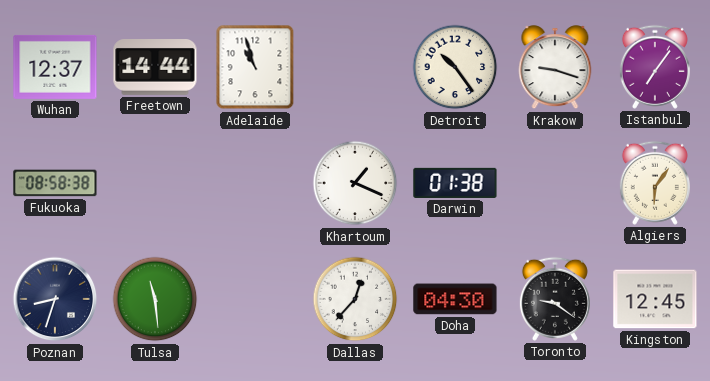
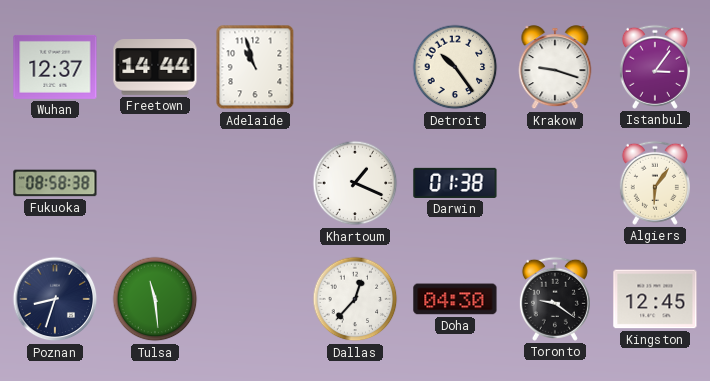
Istanbul: 7:06 -> 3:06
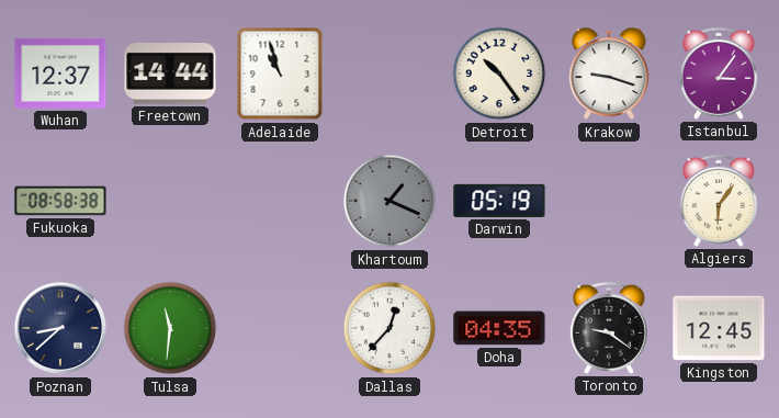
Khartoum dial: white -> grey
Darwin: 01:38 -> 05:19
Poznan: 8:33 -> 8:38
Tulsa: 11:29 -> 11:31
Doha: 04:30 -> 04:35
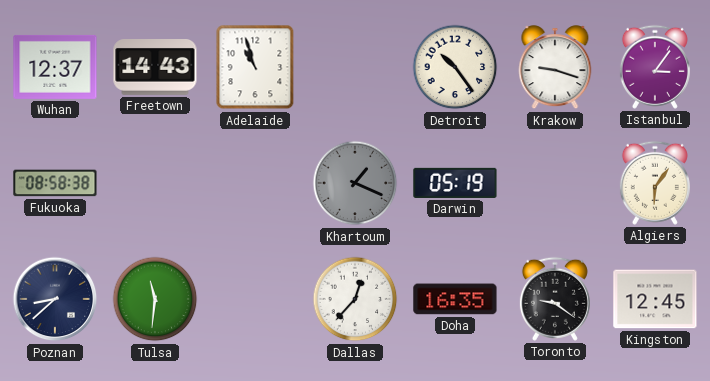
Freetown: 14:44 -> 14:43
Doha: 04:35 -> 16:35
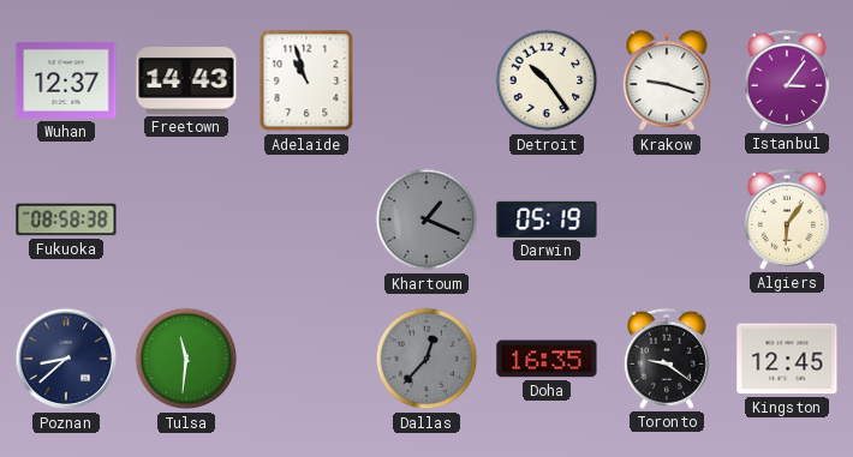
Dallas dial: white -> grey
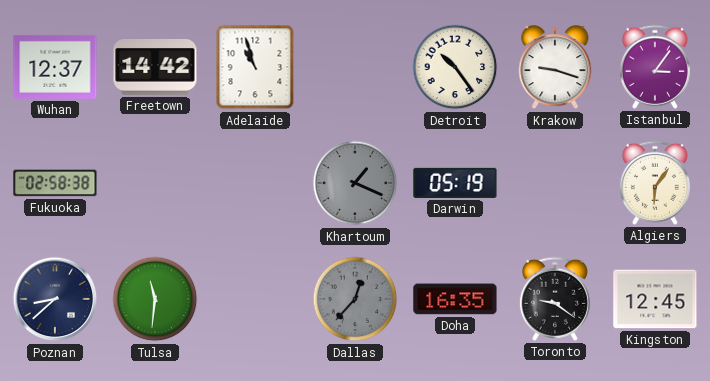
Freetown: 14:43 -> 14:42
Fukuoka: 08:58 -> 02:58
